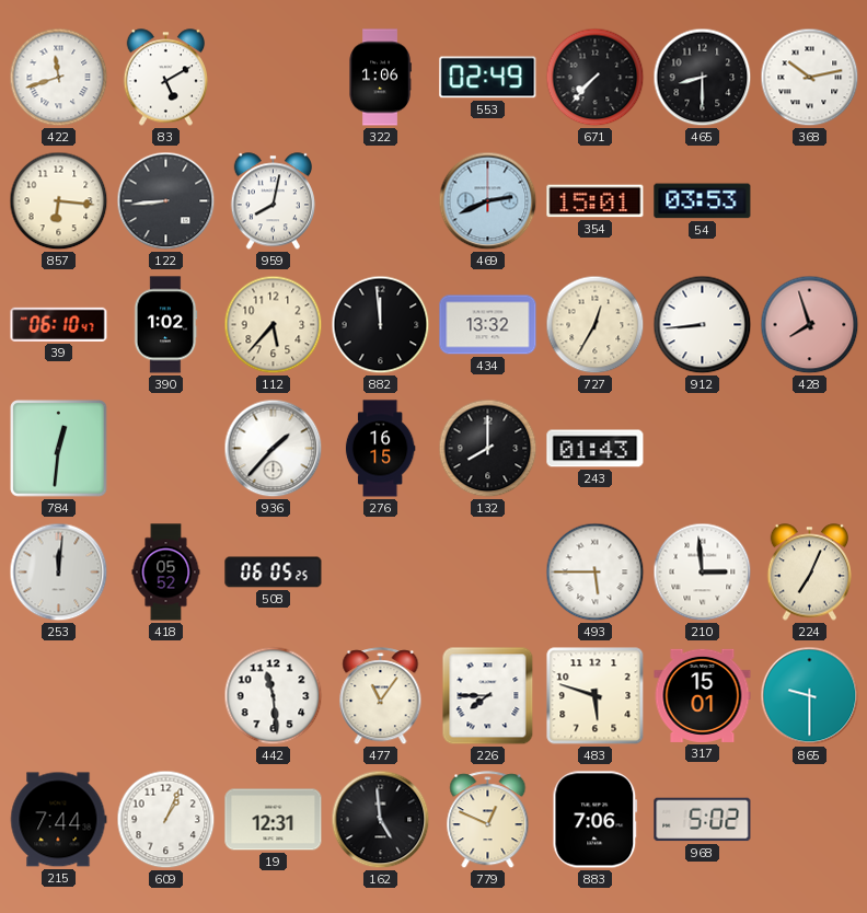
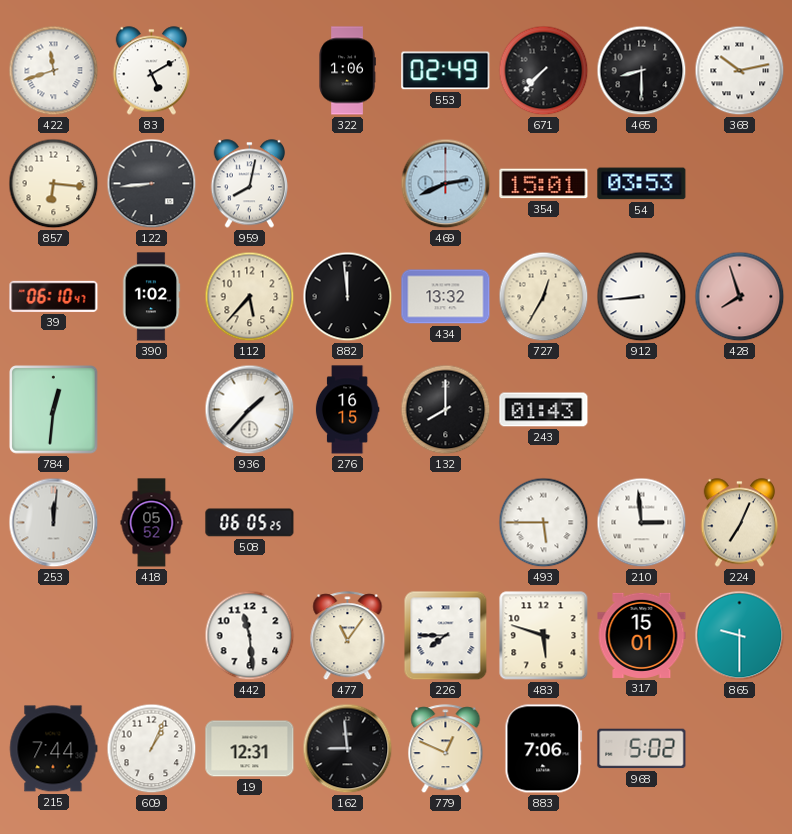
162: 4:59 -> 8:59
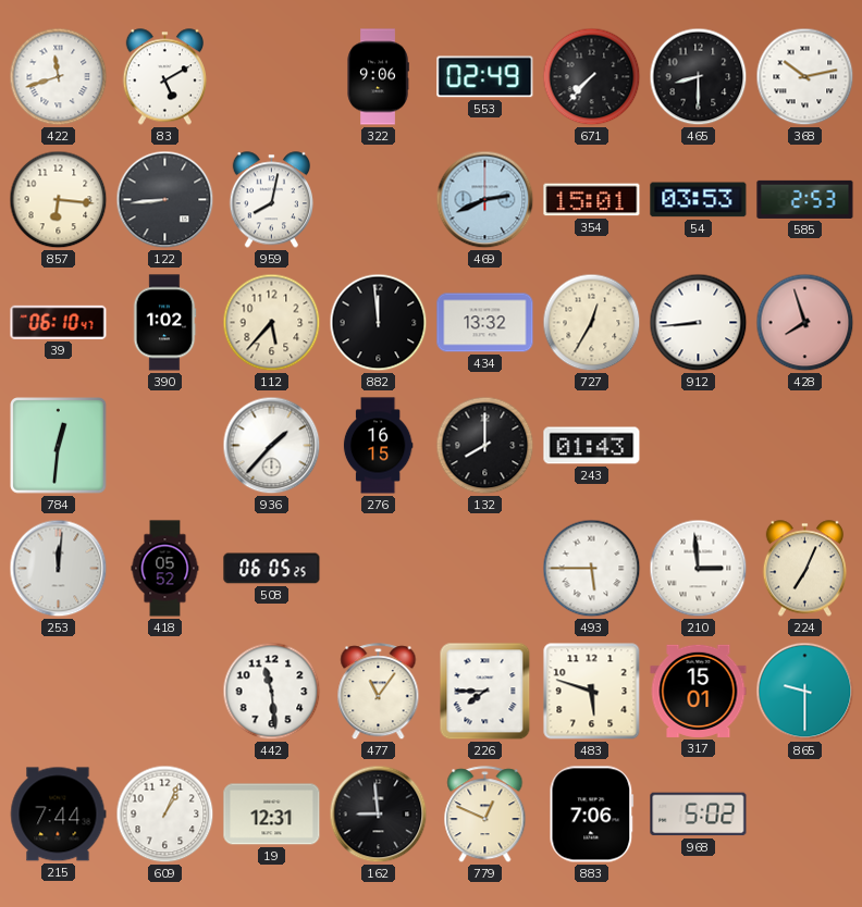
322: 1:06 -> 9:06
585: none -> 2:53
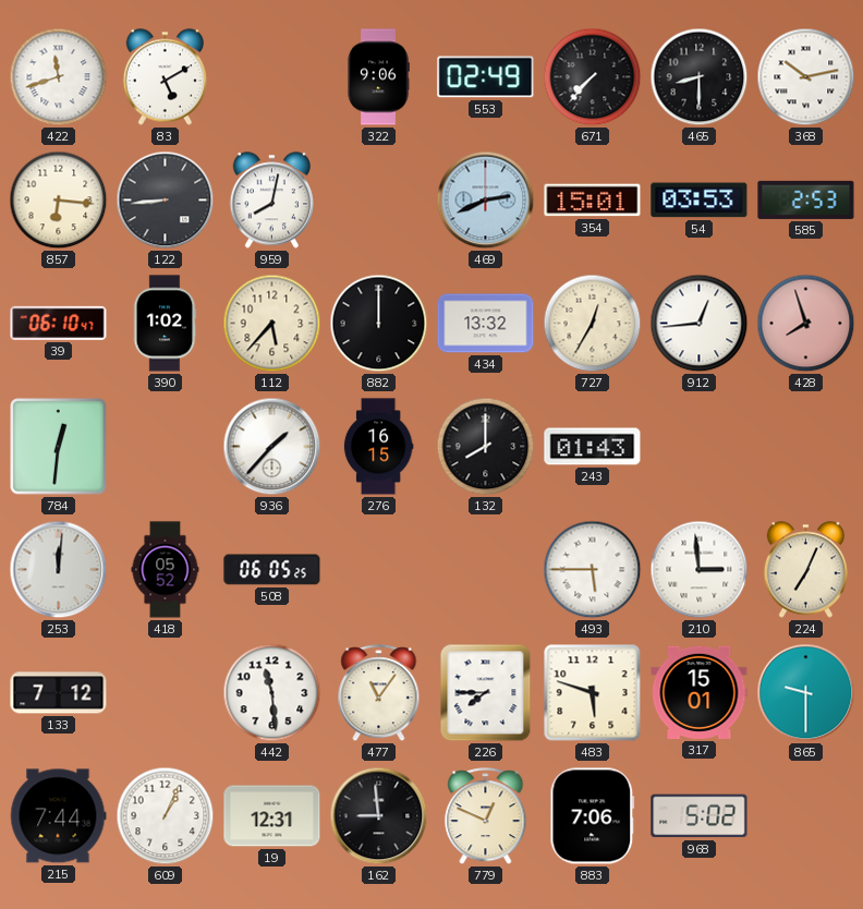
882: 11:59 -> 12:00
912: 8:44 -> 12:44
133: none -> 7:12
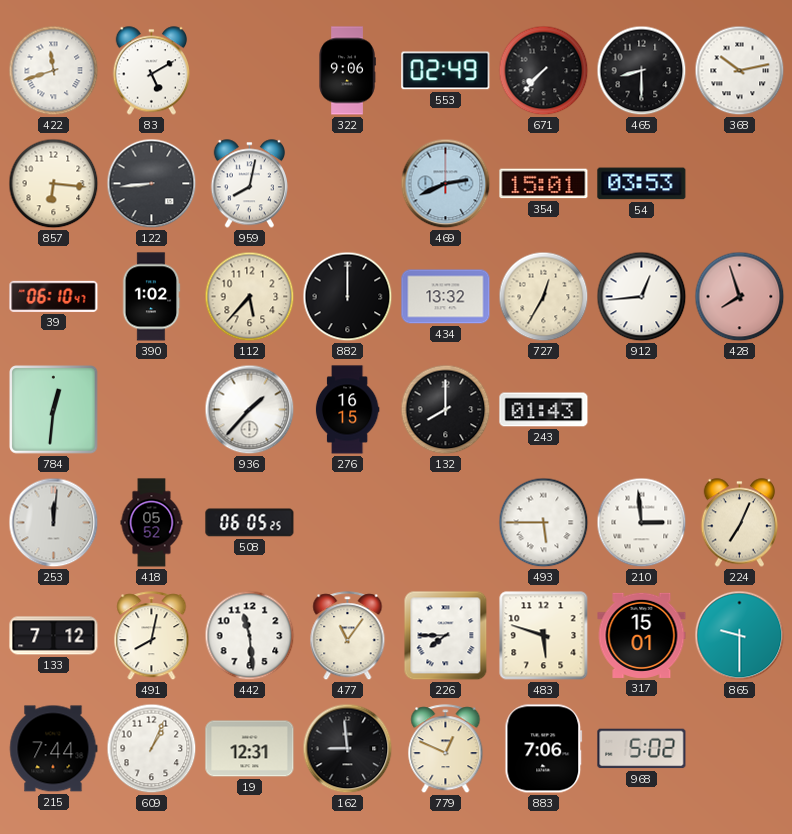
585: 2:53 -> none
491: none -> 8:02
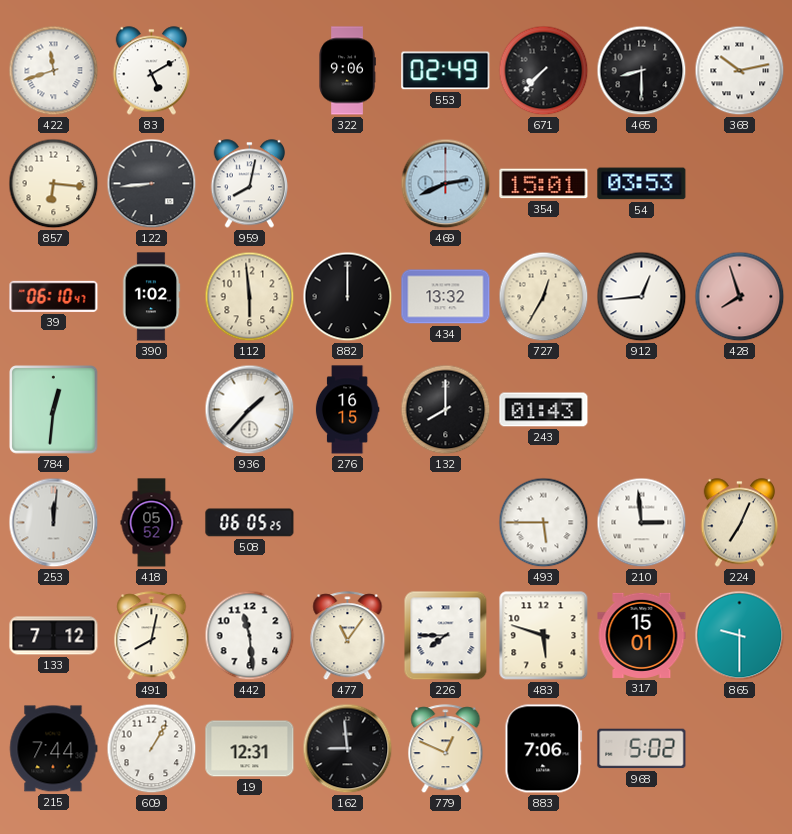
112: 5:37 -> 5:59
609: 1:04 -> 1:05
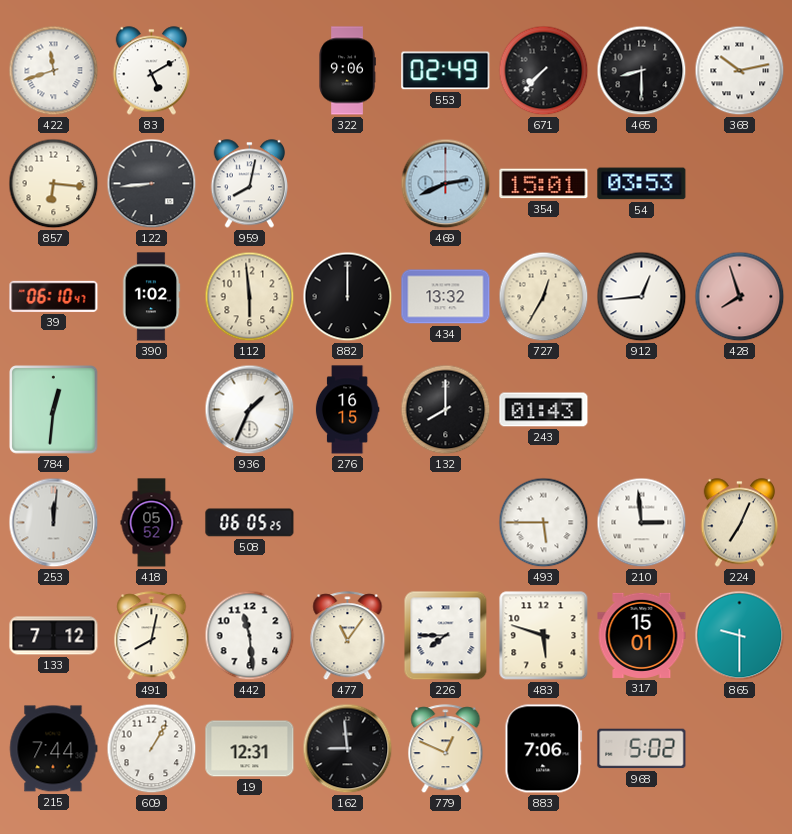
936: 1:37 -> 1:34
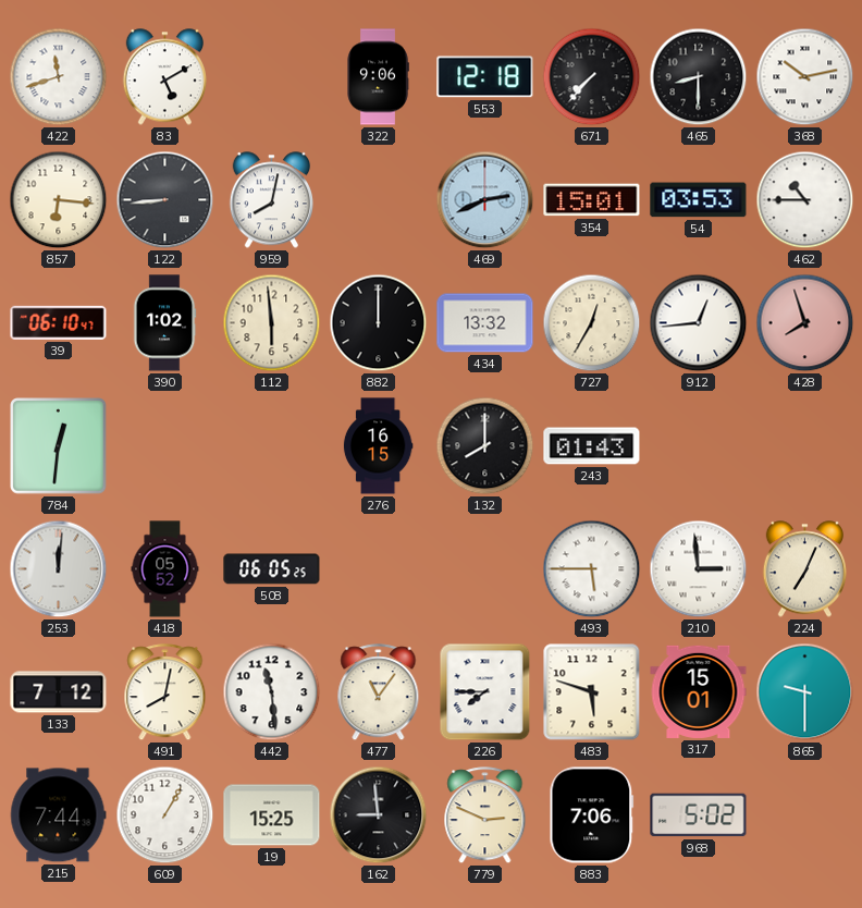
553: 02:49 -> 12:18
462: none -> 10:45
936: 1:34 -> none
19: 12:31 -> 15:25
779: 12:49 -> 2:49
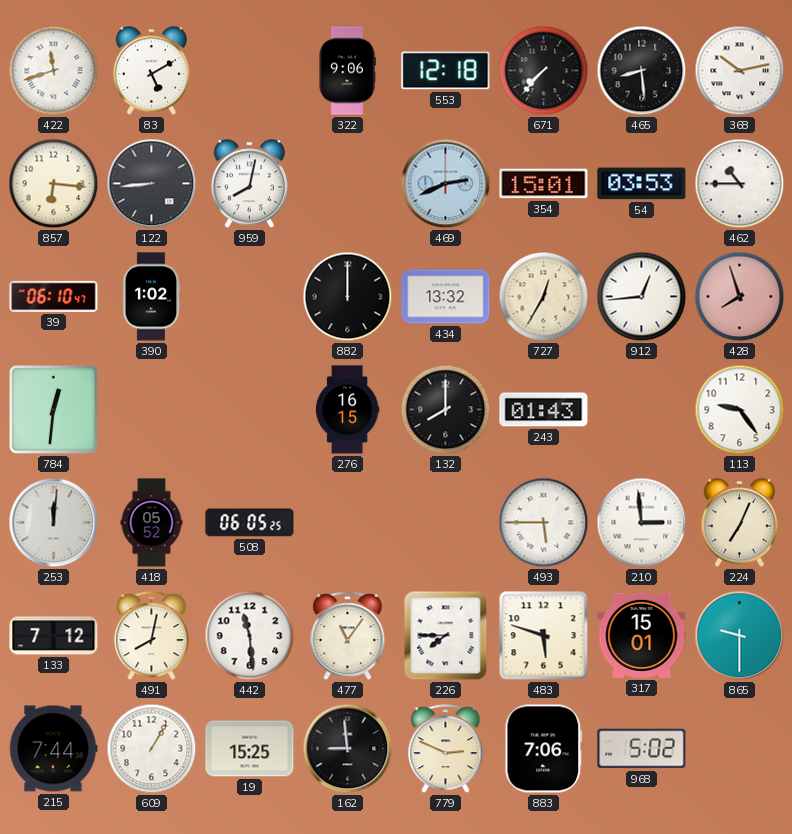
465: 8:30 -> 8:29
112: 5:59 -> none
113: none -> 9:24
